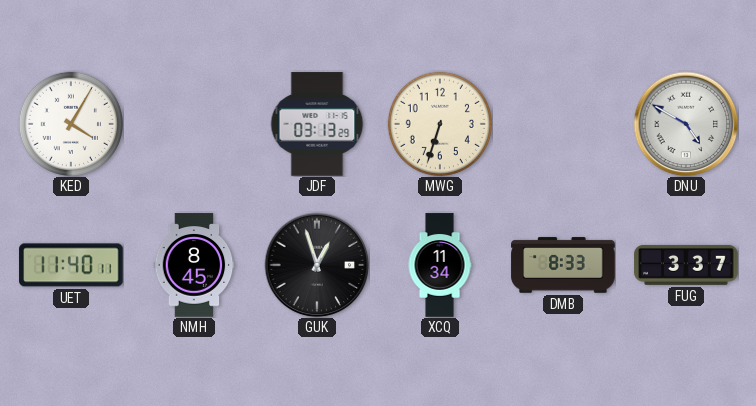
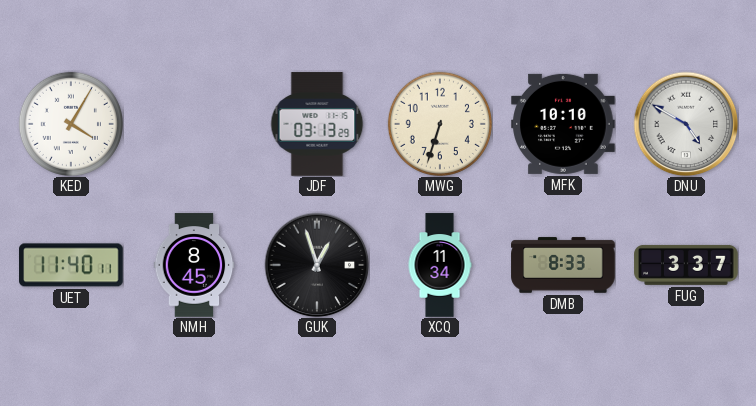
MFK: none -> 10:10
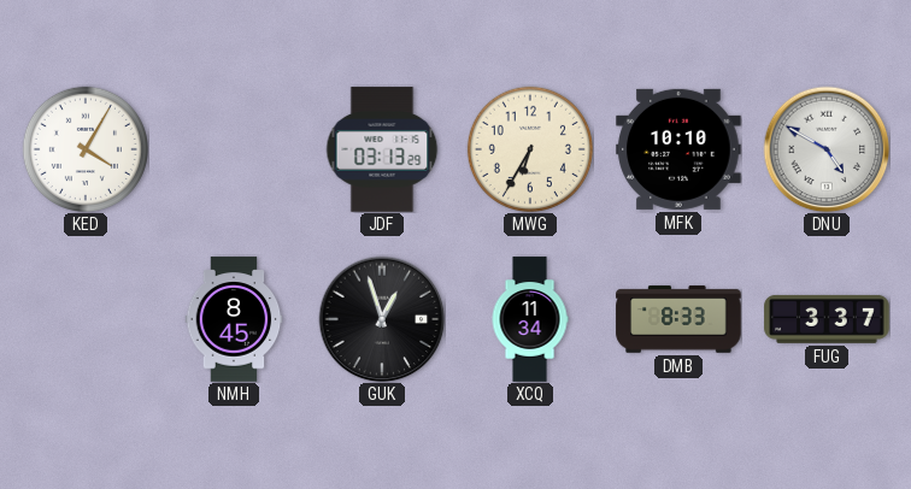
MWG: 6:33 -> 6:35
UET: 11:40 -> none
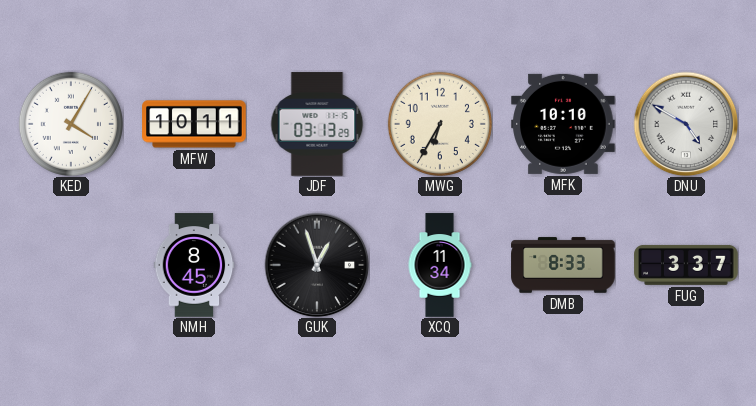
MFW: none -> 10:11
